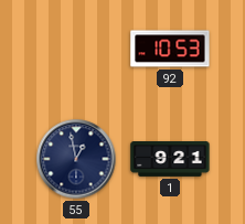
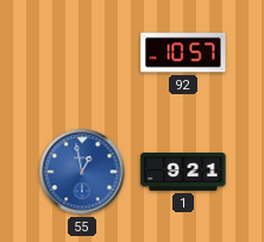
92: 10:53 -> 10:57
55 dial: navy -> blue
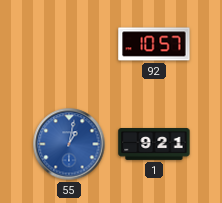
55: 12:58 -> 1:02
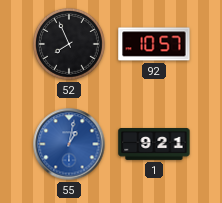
52: none -> 7:56
